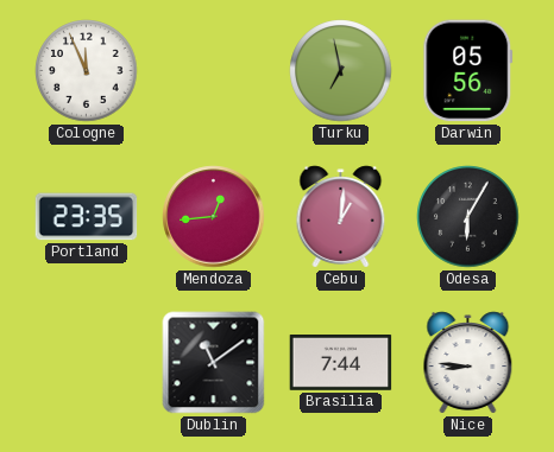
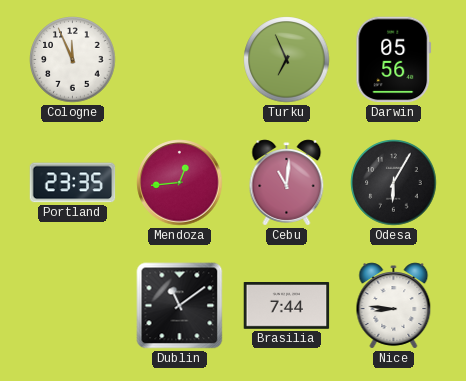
Turku: 6:58 -> 6:56
Cebu: 1:01 -> 11:01
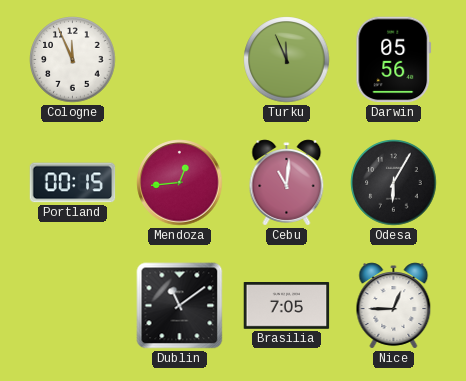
Turku: 6:56 -> 11:56
Portland: 23:35 -> 00:15
Brasilia: 7:44 -> 7:05
Nice: 8:46 -> 12:45
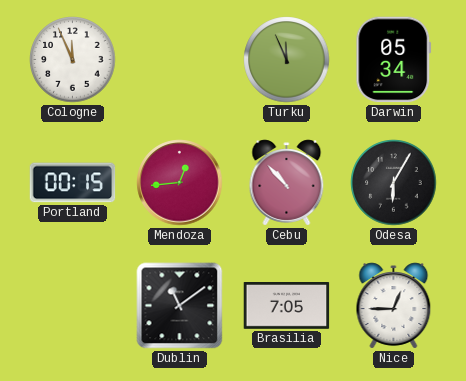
Darwin: 05:56 -> 05:34
Cebu: 11:01 -> 10:53
